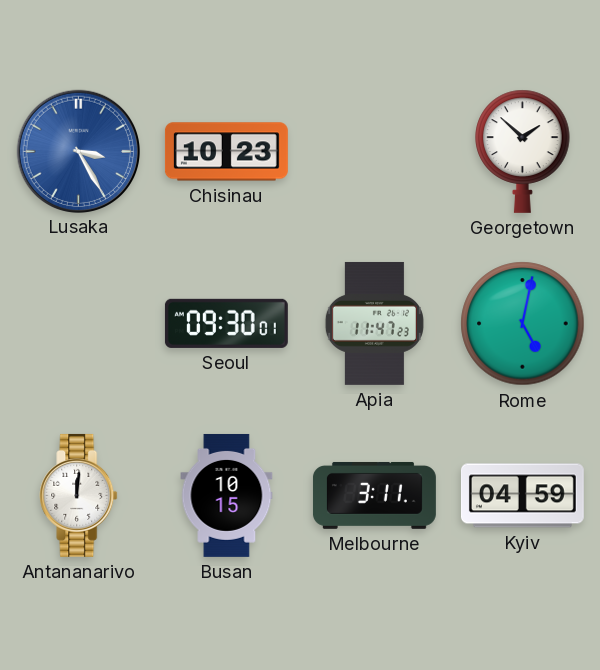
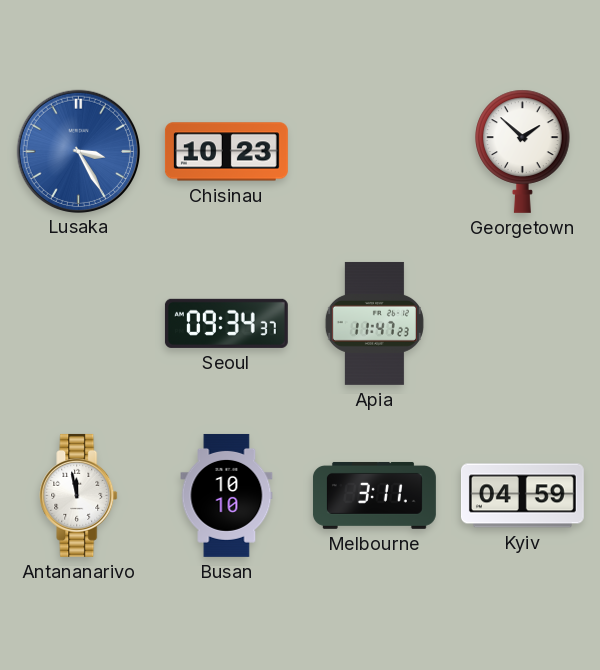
Seoul: 09:30 -> 09:34
Rome: 5:02 -> none
Antananarivo: 12:01 -> 11:58
Busan: 10:15 -> 10:10
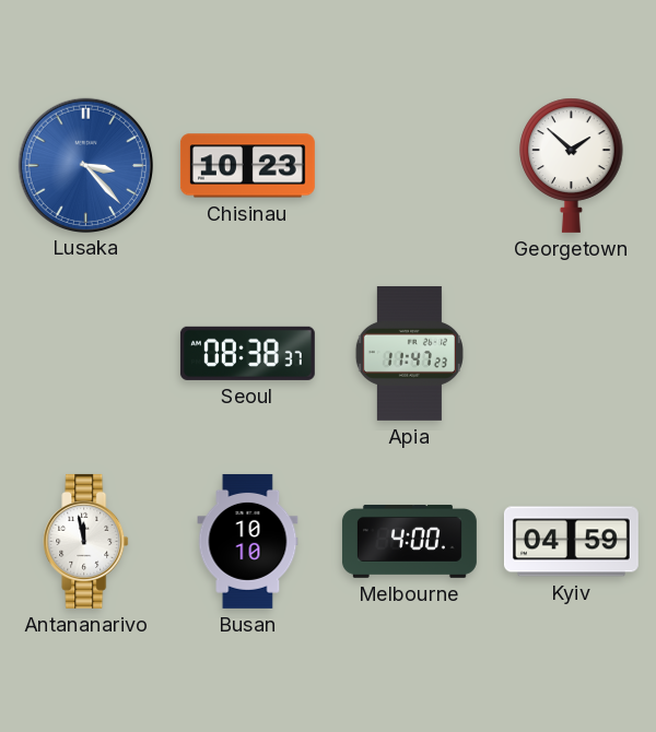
Lusaka: 3:25 -> 3:23
Seoul: 09:34 -> 08:38
Melbourne: 3:11 -> 4:00
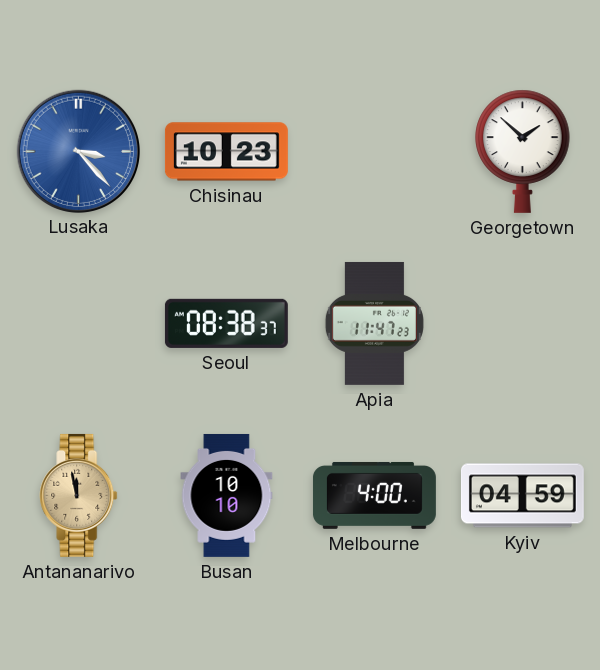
Antananarivo dial: white -> champagne
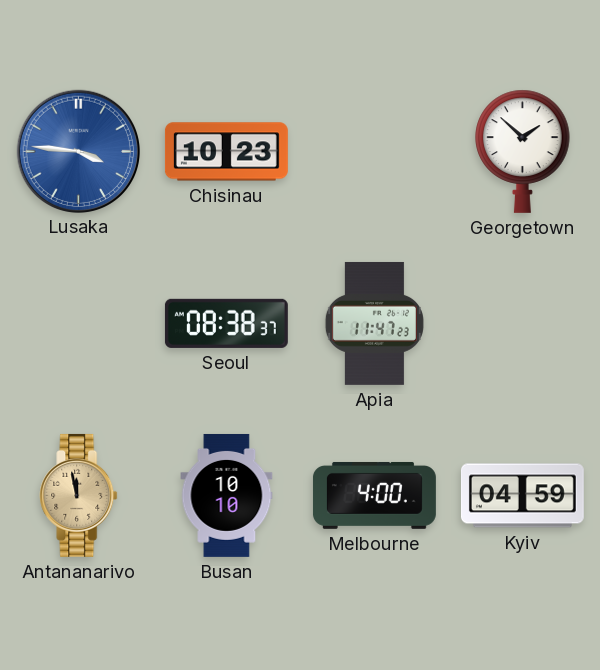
Lusaka: 3:23 -> 3:46
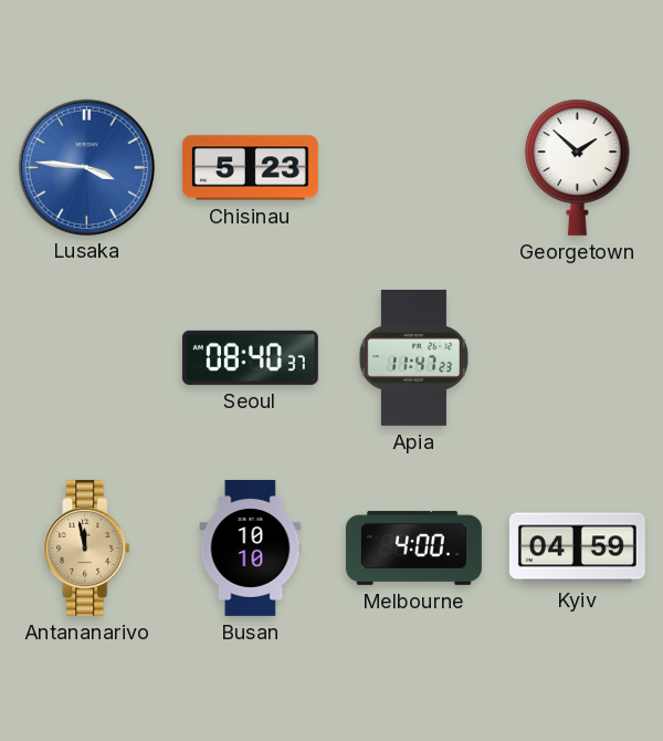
Chisinau: 10:23 -> 5:23
Seoul: 08:38 -> 08:40
